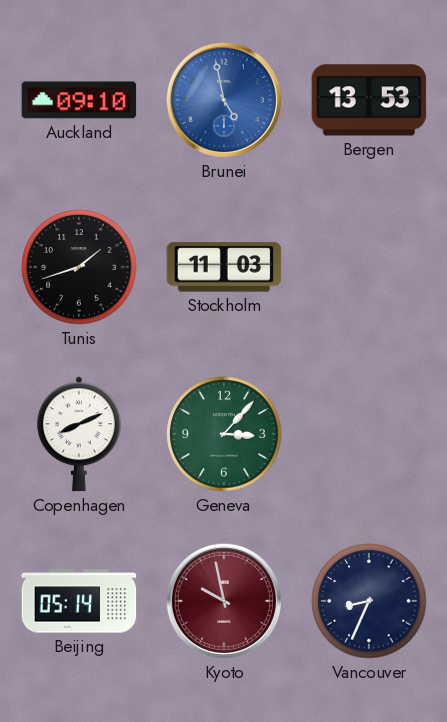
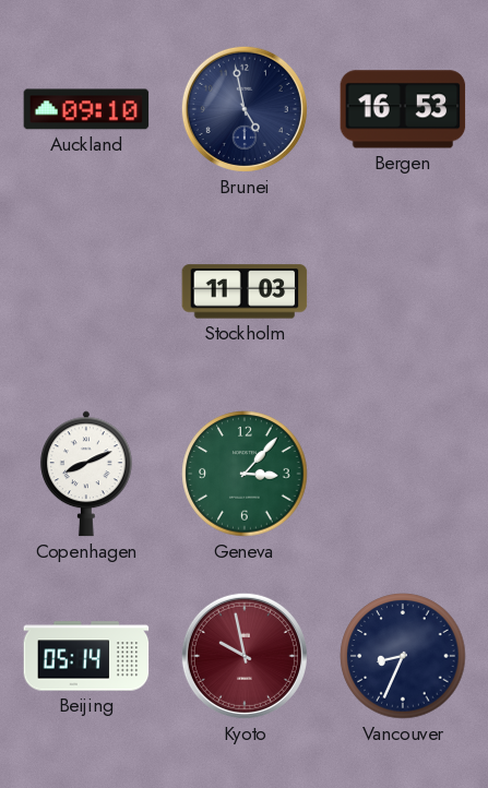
Brunei dial: blue -> navy
Bergen: 13:53 -> 16:53
Tunis: 1:42 -> none
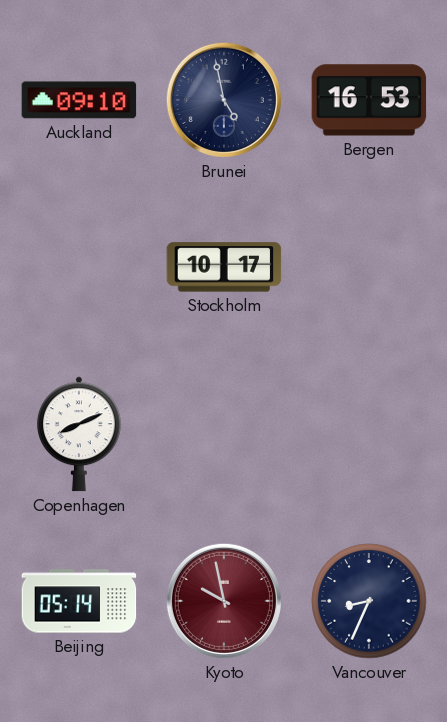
Stockholm: 11:03 -> 10:17
Geneva: 3:07 -> none
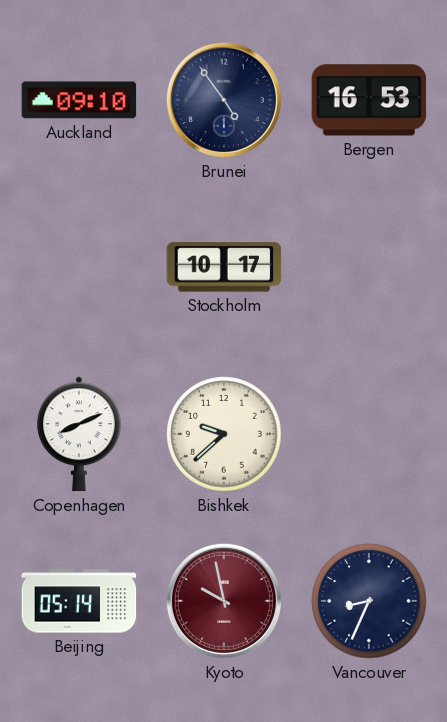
Brunei: 4:58 -> 4:54
Bishkek: none -> 9:38
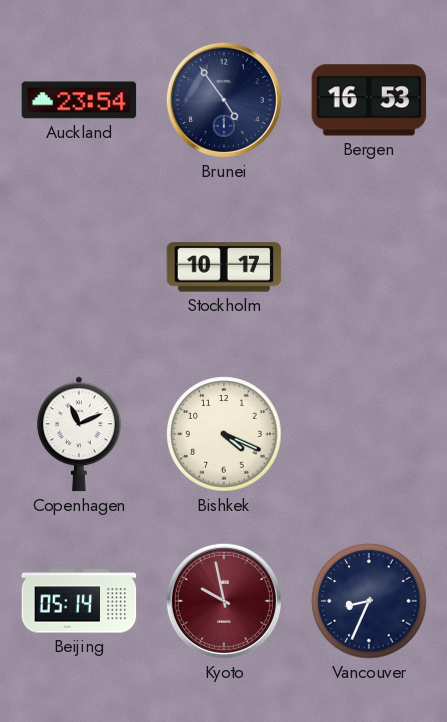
Auckland: 09:10 -> 23:54
Copenhagen: 8:11 -> 11:11
Bishkek: 9:38 -> 4:19
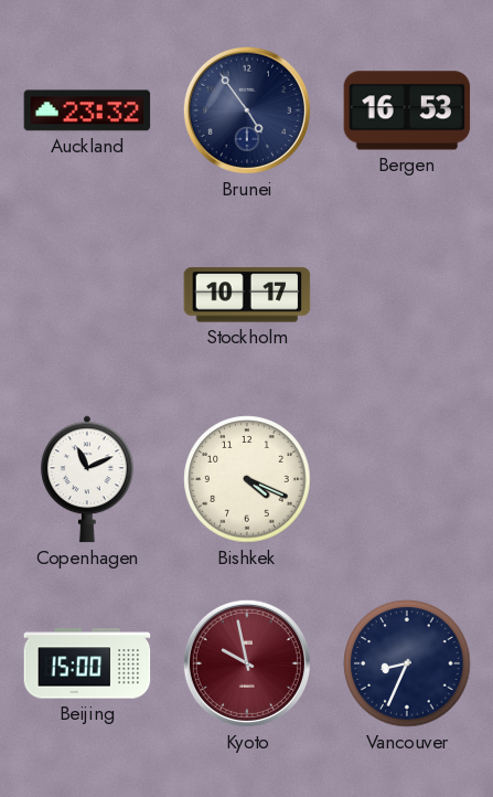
Auckland: 23:54 -> 23:32
Beijing: 05:14 -> 15:00
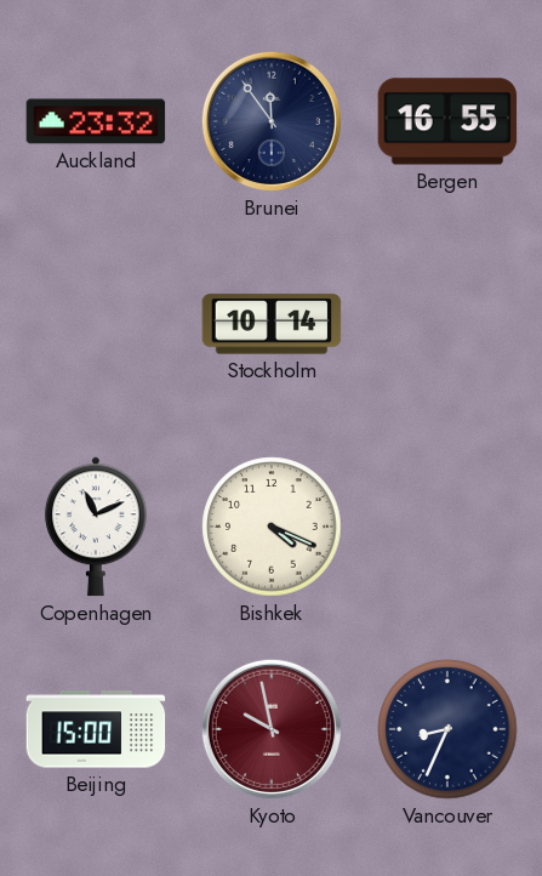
Brunei: 4:54 -> 11:54
Bergen: 16:53 -> 16:55
Stockholm: 10:17 -> 10:14
